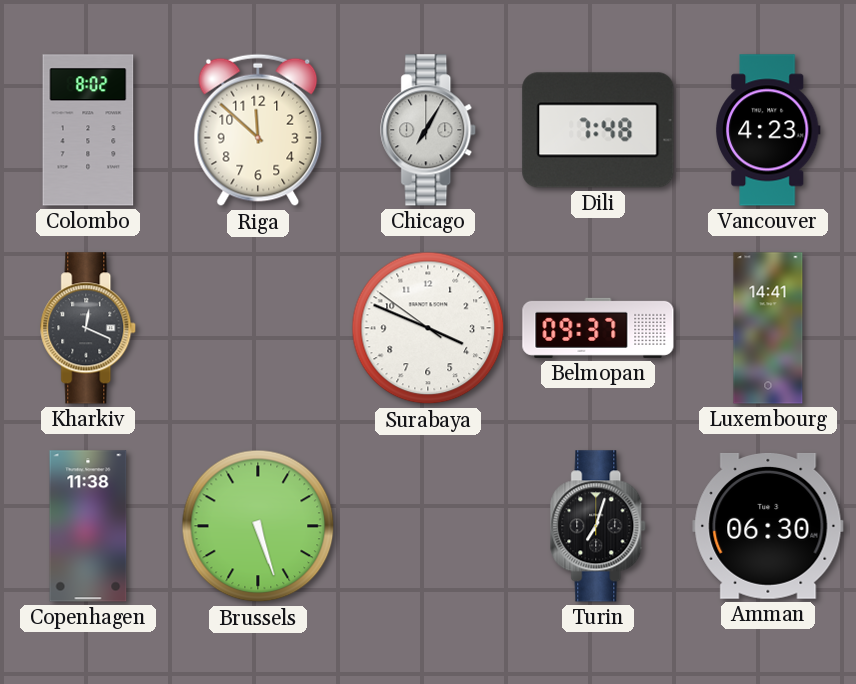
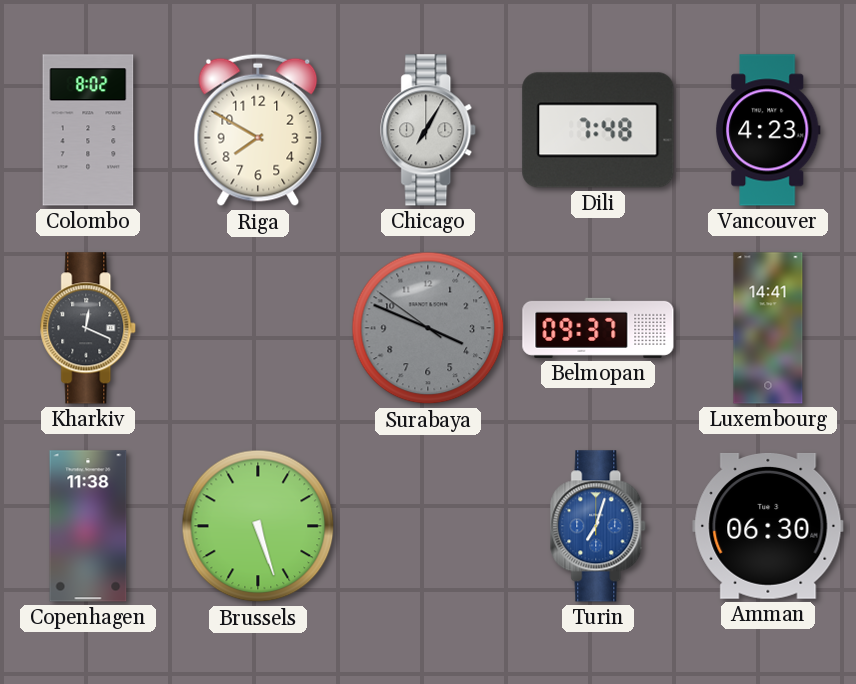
Riga: 11:52 -> 7:50
Surabaya dial: white -> grey
Turin dial: black -> blue
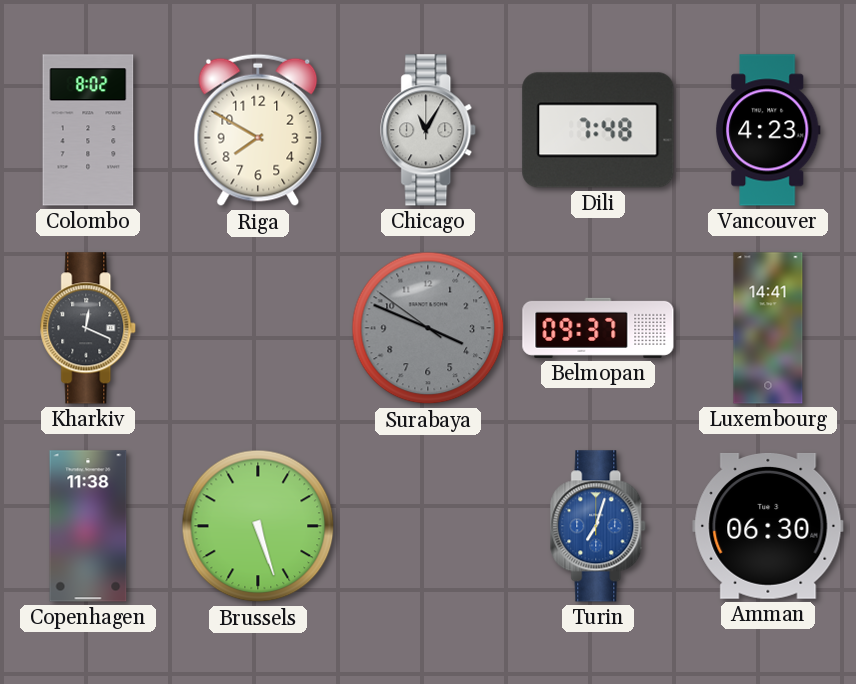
Chicago: 7:05 -> 11:05
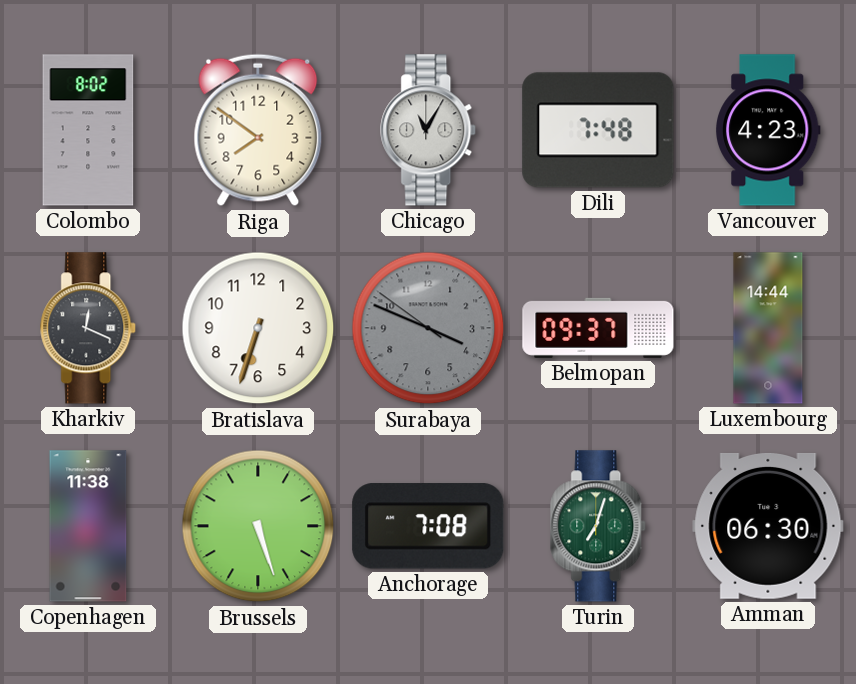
Riga: 7:50 -> 7:51
Bratislava: none -> 6:33
Luxembourg: 14:41 -> 14:44
Anchorage: none -> 7:08
Turin dial: blue -> green
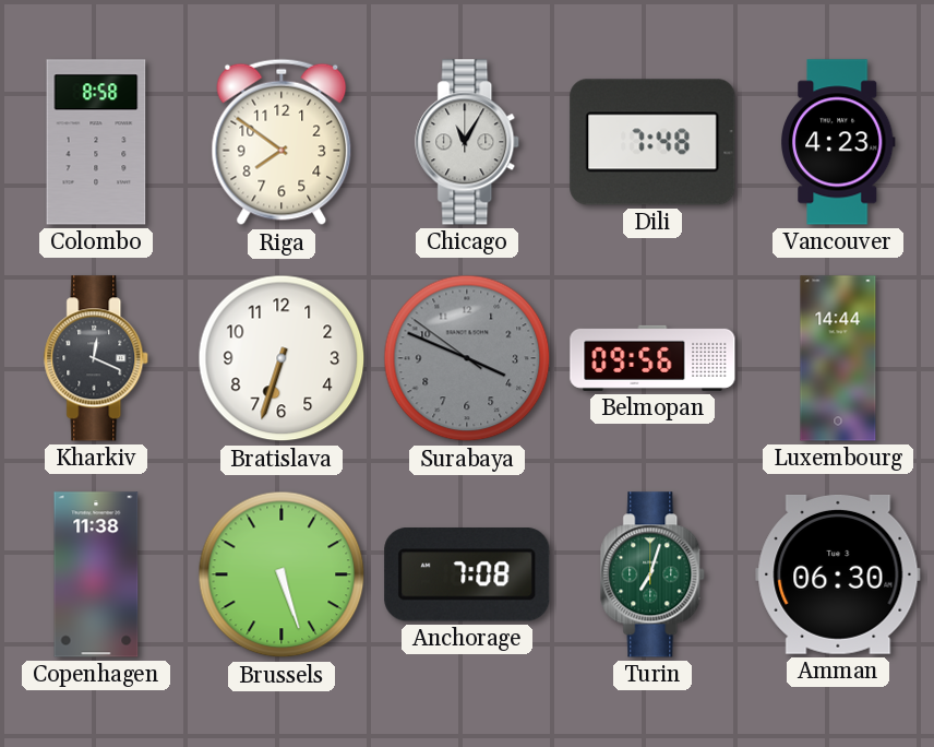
Colombo: 8:02 -> 8:58
Belmopan: 09:37 -> 09:56
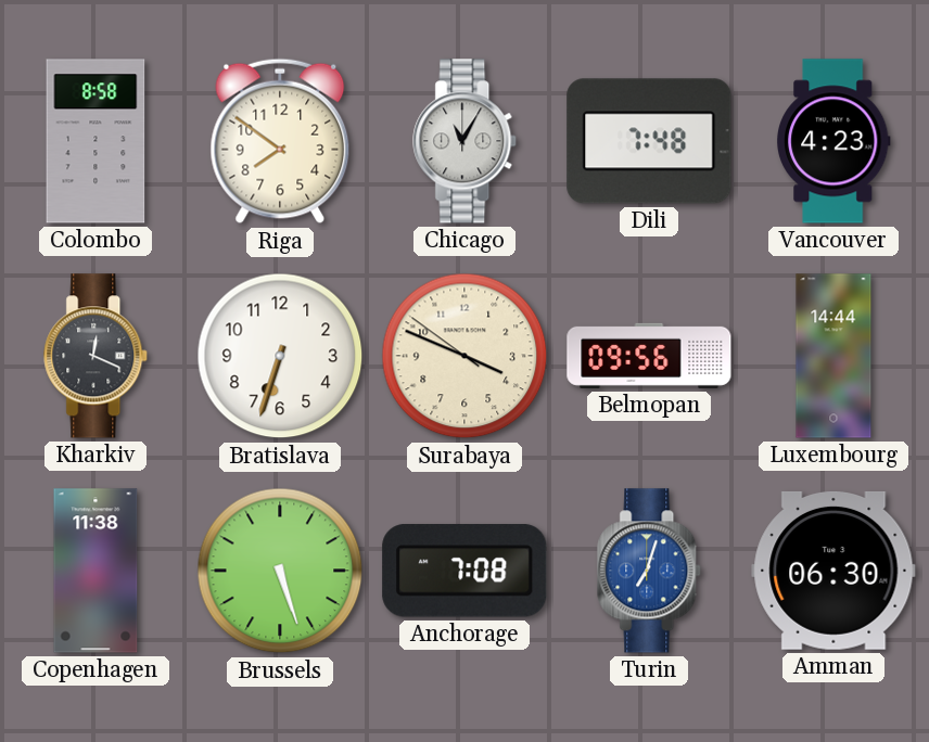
Surabaya dial: grey -> cream
Turin dial: green -> blue
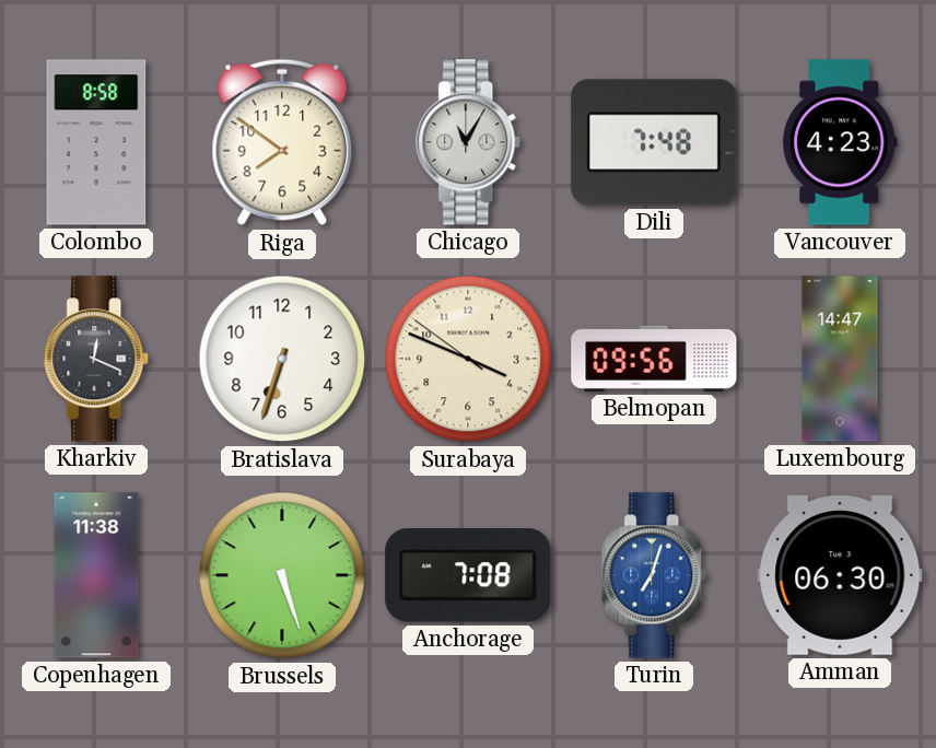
Luxembourg: 14:44 -> 14:47
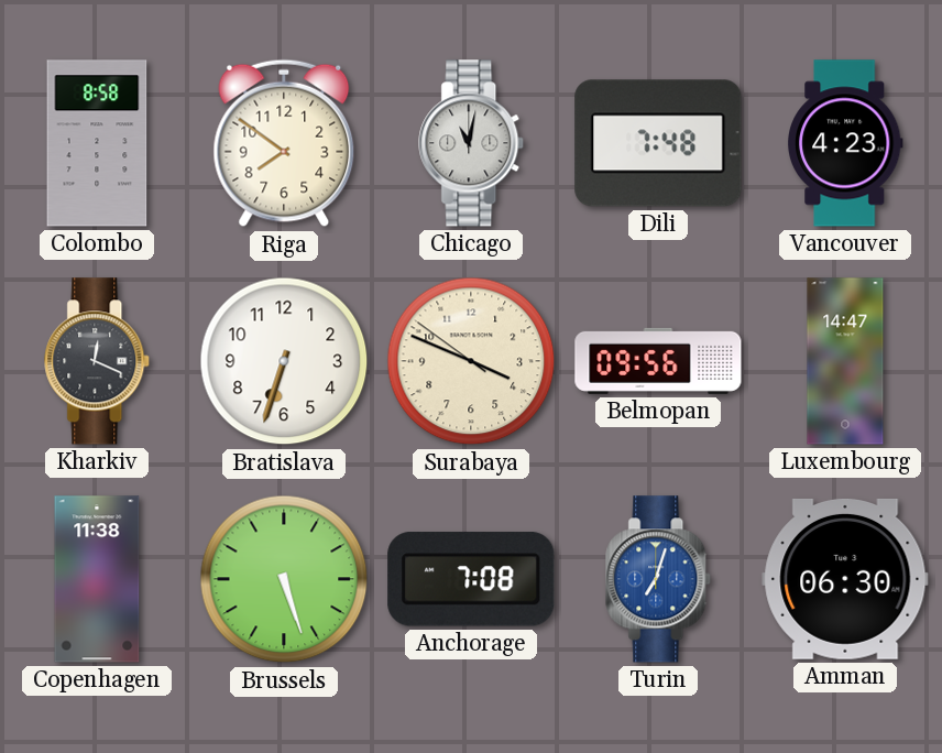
Chicago: 11:05 -> 11:02
